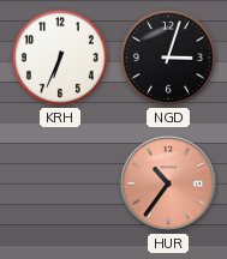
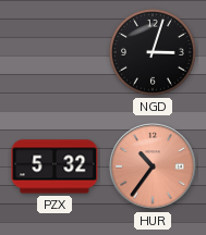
KRH: 6:34 -> none
PZX: none -> 5:32
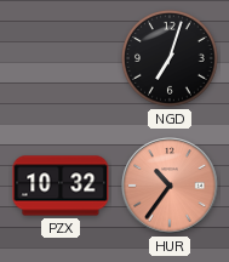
NGD: 3:03 -> 7:03
PZX: 5:32 -> 10:32
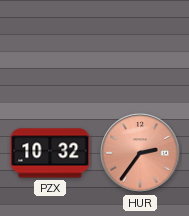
NGD: 7:03 -> none
HUR: 10:36 -> 2:36
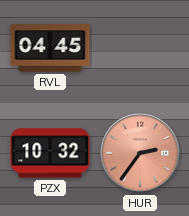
RVL: none -> 04:45
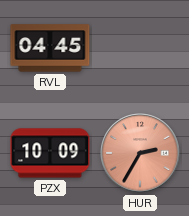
PZX: 10:32 -> 10:09
HUR: 2:36 -> 2:35
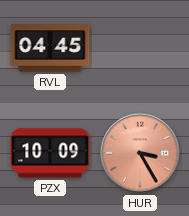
HUR: 2:35 -> 3:25
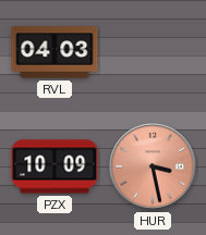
RVL: 04:45 -> 04:03
HUR: 3:25 -> 3:28
